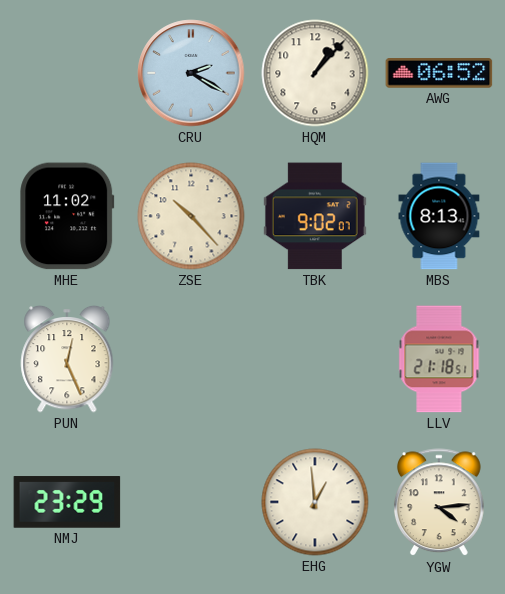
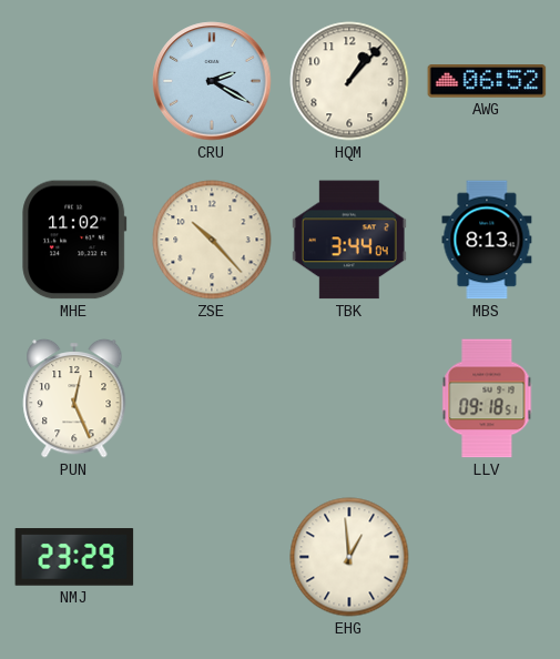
TBK: 9:02 -> 3:44
LLV: 21:18 -> 09:18
YGW: 4:14 -> none
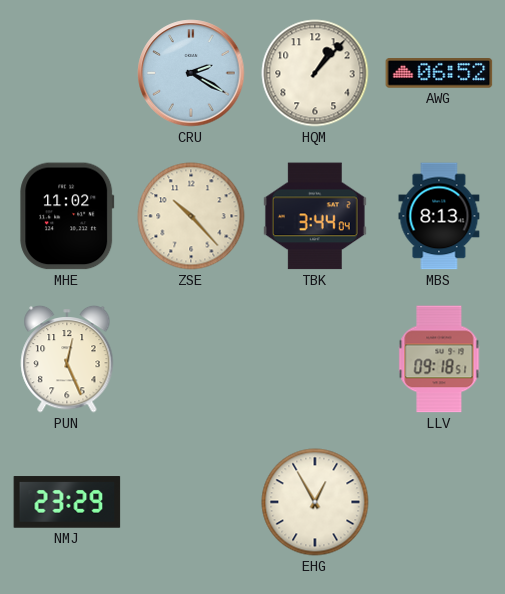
EHG: 12:59 -> 12:55
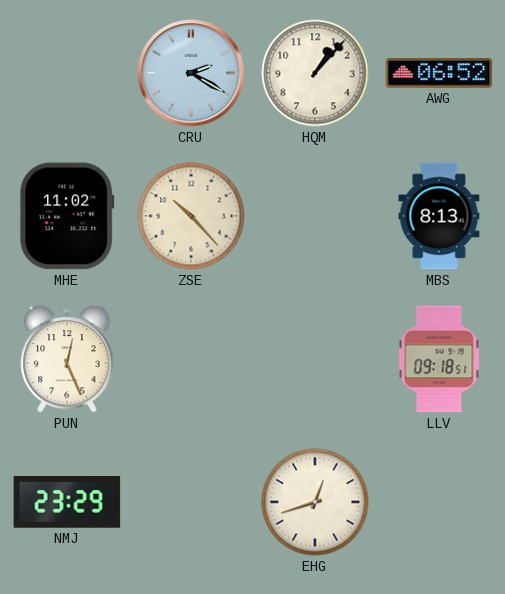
TBK: 3:44 -> none
EHG: 12:55 -> 12:42
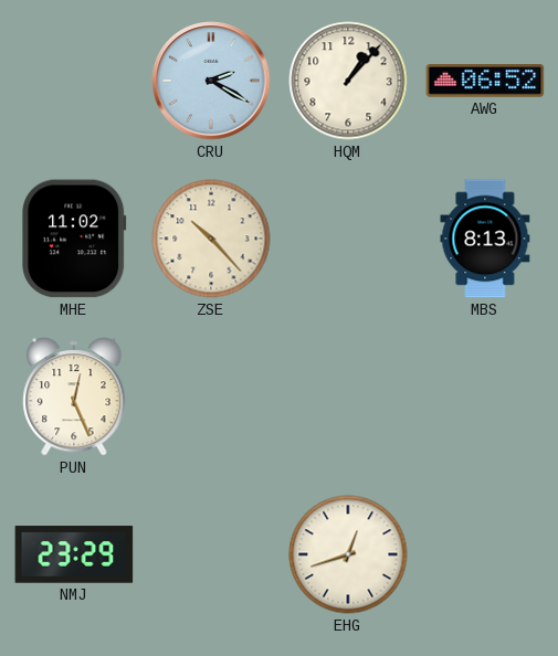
LLV: 09:18 -> none
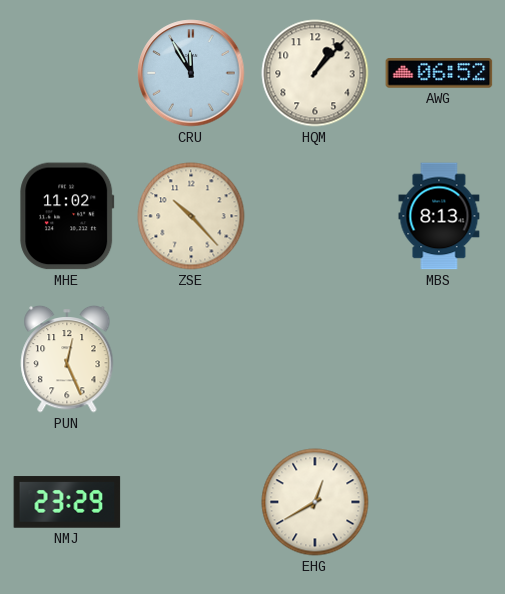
CRU: 2:20 -> 11:55
EHG: 12:42 -> 12:40
